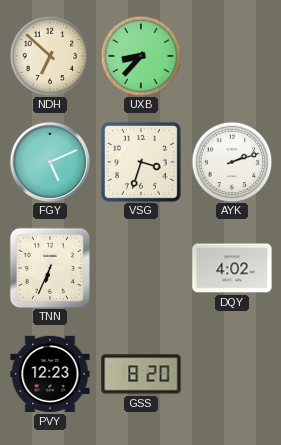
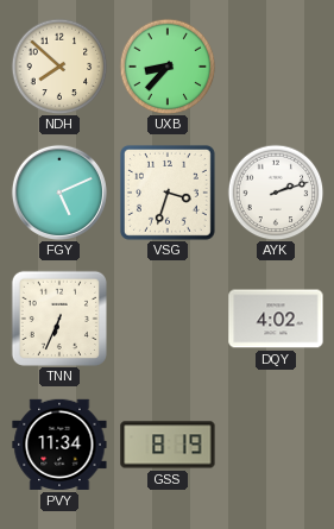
NDH: 6:52 -> 7:52
PVY: 12:23 -> 11:34
GSS: 8:20 -> 8:19
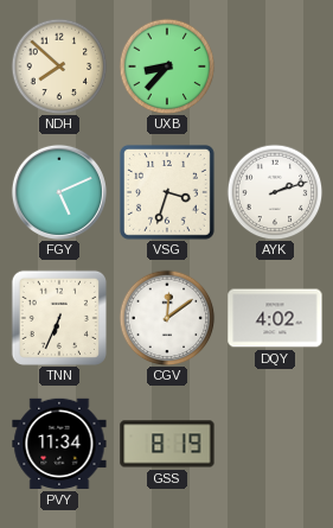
CGV: none -> 12:09
